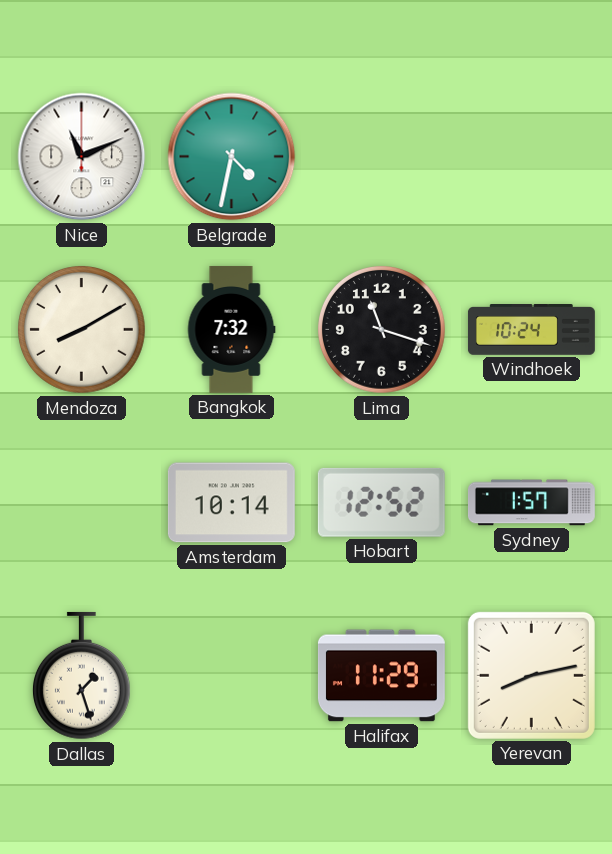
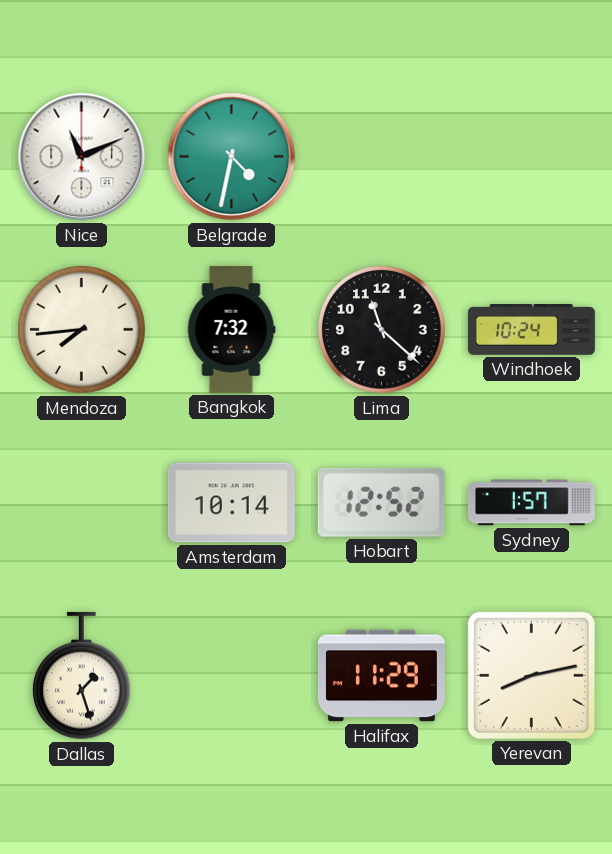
Mendoza: 8:10 -> 7:44
Lima: 11:18 -> 11:22
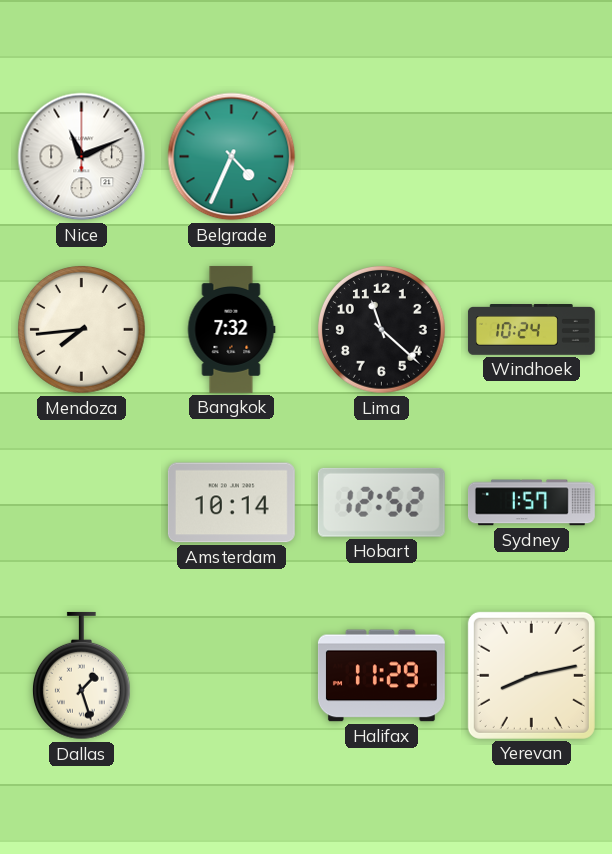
Belgrade: 4:32 -> 4:34
